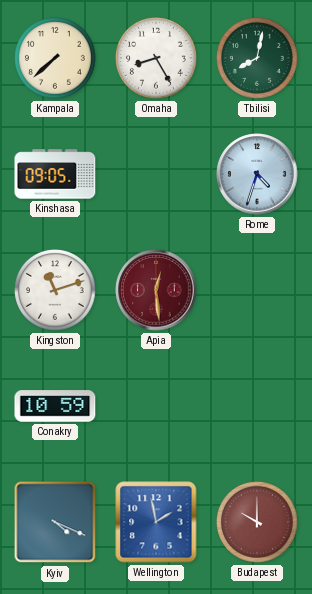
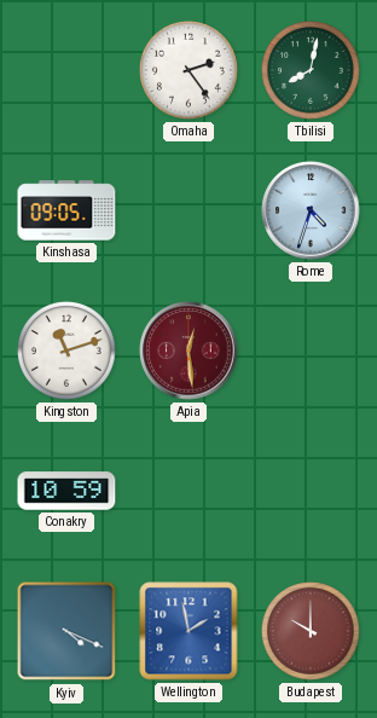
Kampala: 7:38 -> none
Omaha: 8:25 -> 2:24
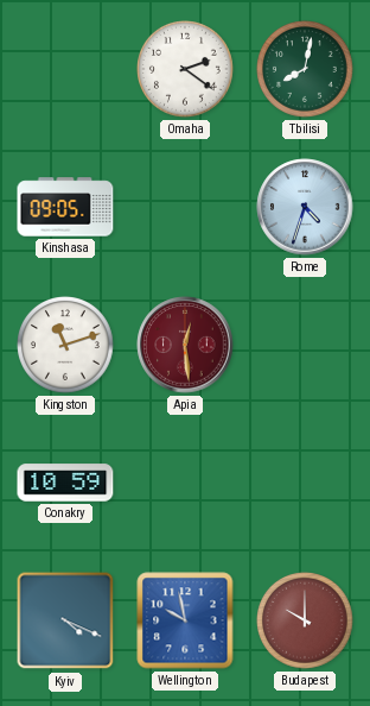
Omaha: 2:24 -> 2:21
Wellington: 1:58 -> 9:58
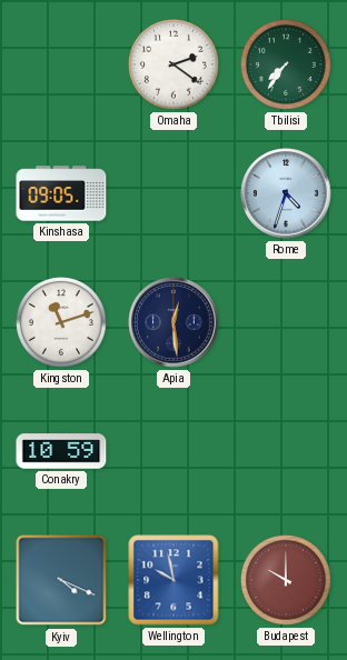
Tbilisi: 8:02 -> 7:36
Apia dial: burgundy -> navy
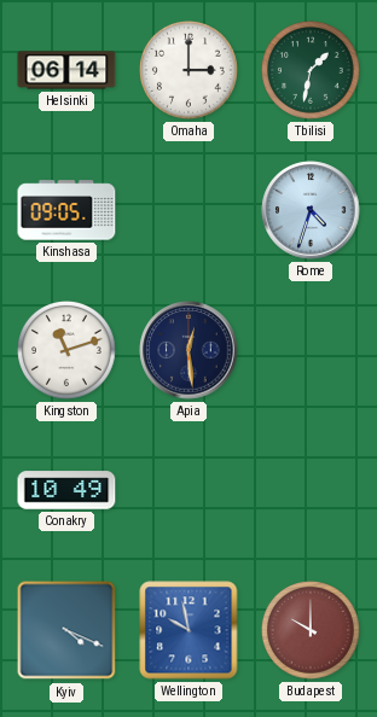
Helsinki: none -> 06:14
Omaha: 2:21 -> 3:00
Tbilisi: 7:36 -> 1:32
Conakry: 10:59 -> 10:49
